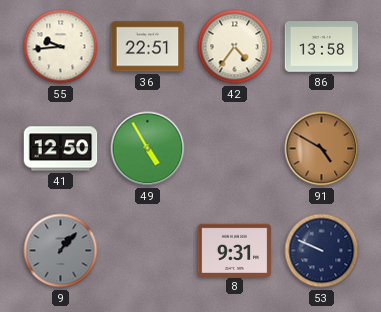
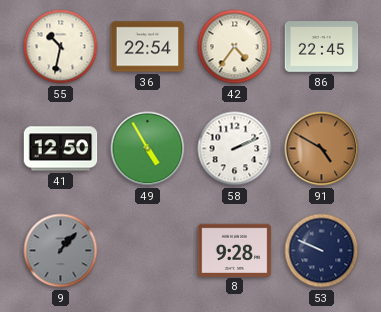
55: 9:44 -> 10:32
36: 22:51 -> 22:54
86: 13:58 -> 22:45
58: none -> 2:11
8: 9:31 -> 9:28
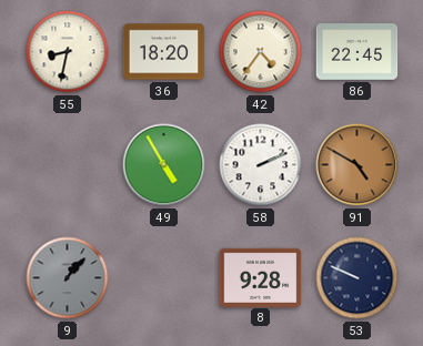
55: 10:32 -> 8:32
36: 22:54 -> 18:20
41: 12:50 -> none
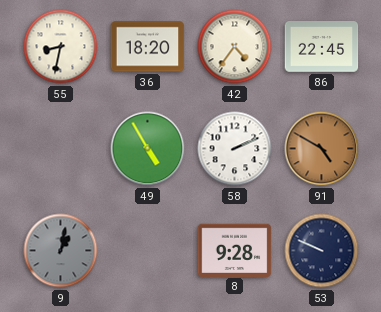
9: 1:07 -> 1:02
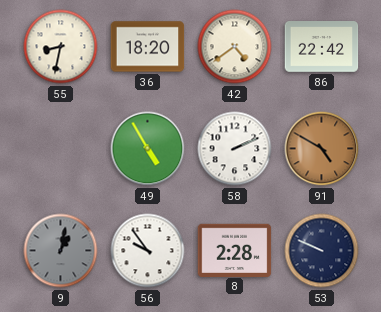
42: 4:36 -> 4:39
86: 22:45 -> 22:42
56: none -> 9:54
8: 9:28 -> 2:28
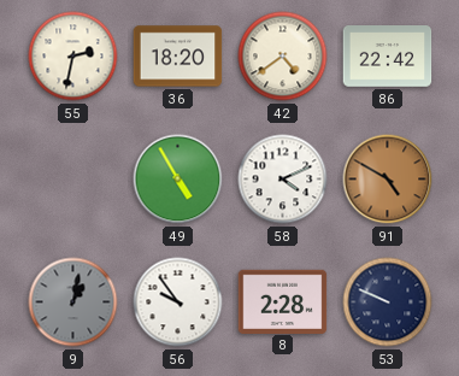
55: 8:32 -> 2:32
58: 2:11 -> 4:11
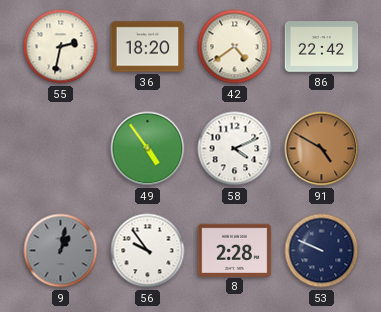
49: 4:55 -> 4:54
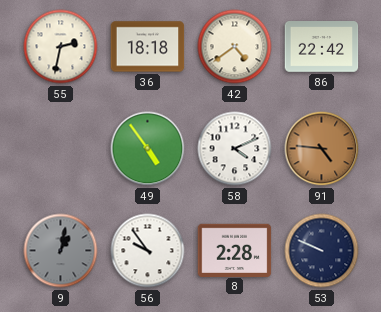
36: 18:20 -> 18:18
91: 4:50 -> 4:46
